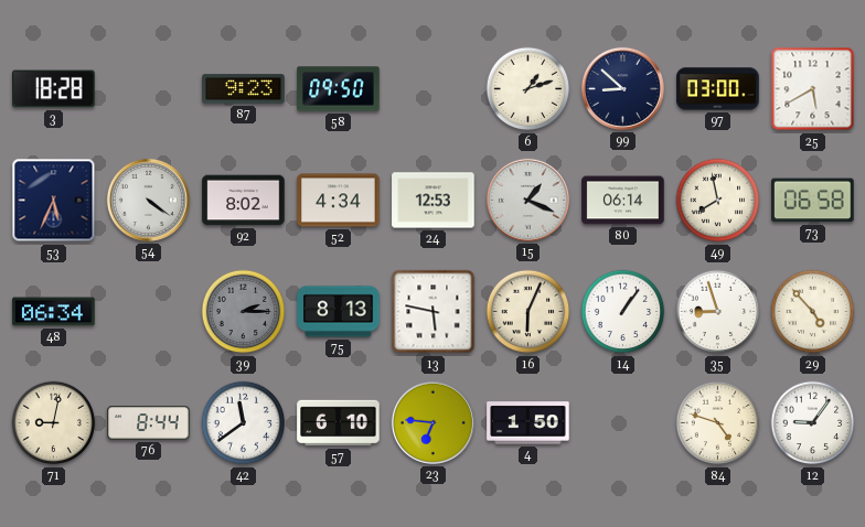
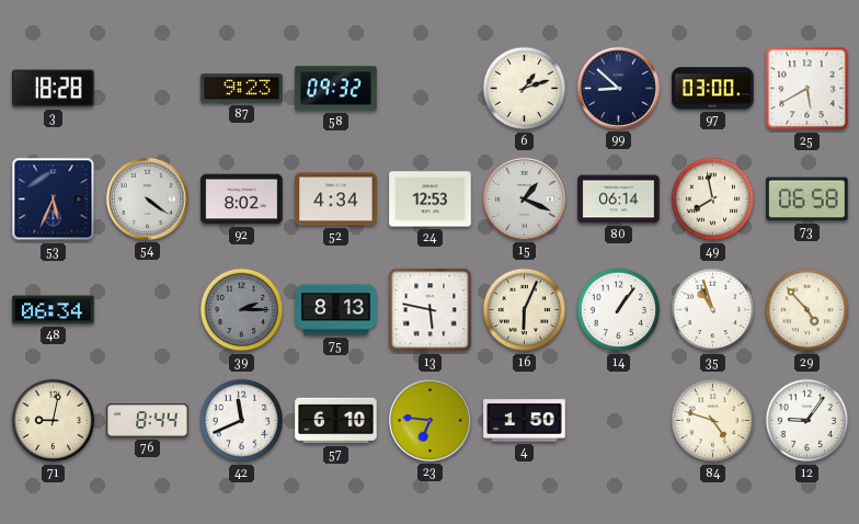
58: 09:50 -> 09:32
35: 8:57 -> 10:57
42: 11:39 -> 11:41
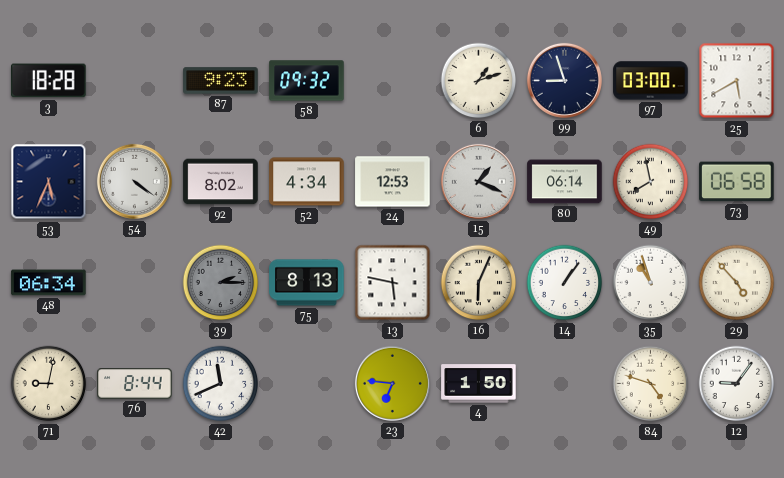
99: 8:52 -> 8:57
57: 6:10 -> none
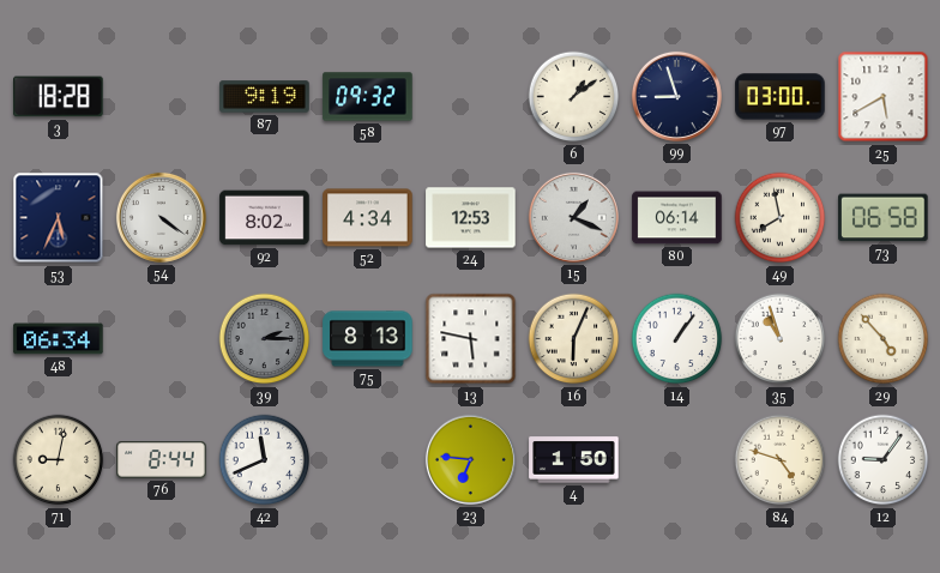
87: 9:23 -> 9:19
6: 1:12 -> 1:09
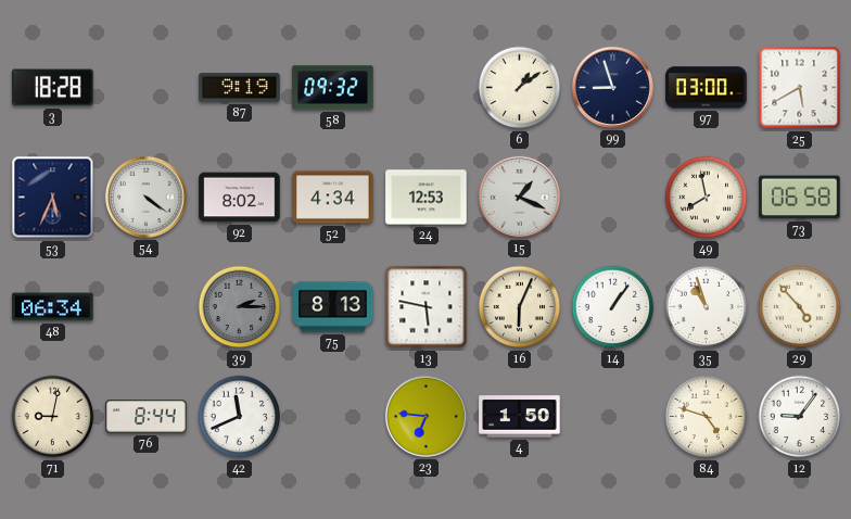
80: 06:14 -> none
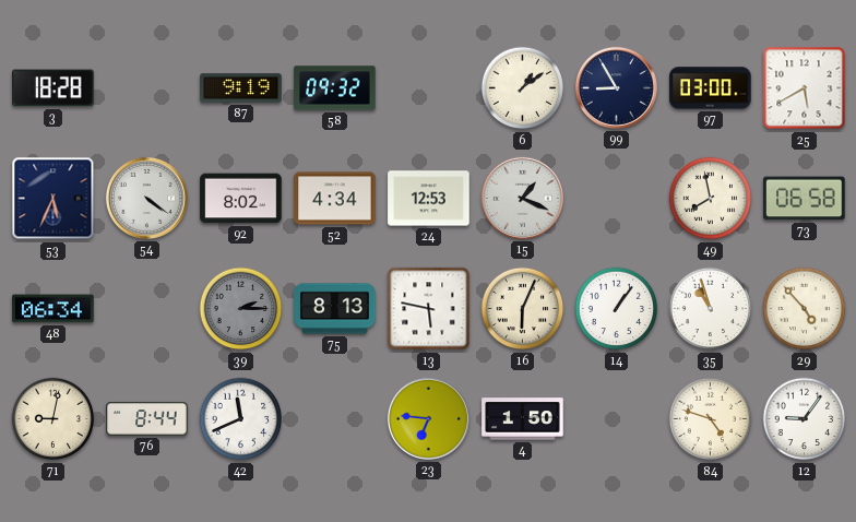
99: 8:57 -> 8:55
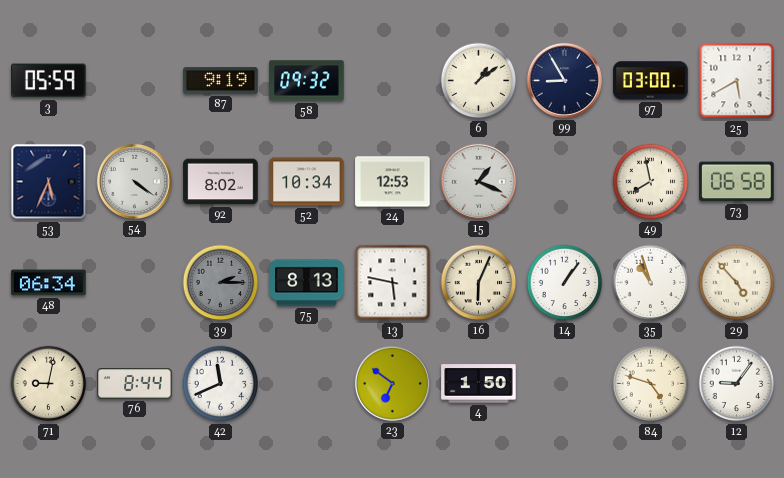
3: 18:28 -> 05:59
52: 4:34 -> 10:34
23: 6:46 -> 6:51
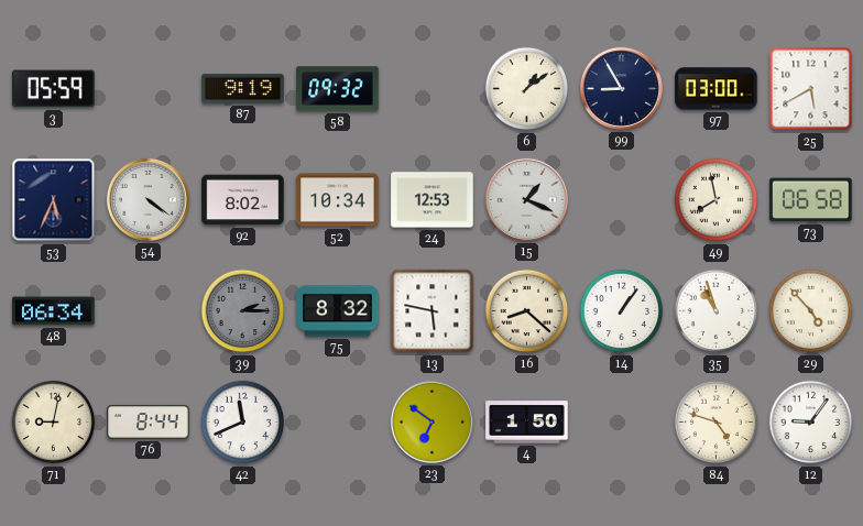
75: 8:13 -> 8:32
16: 6:04 -> 8:22
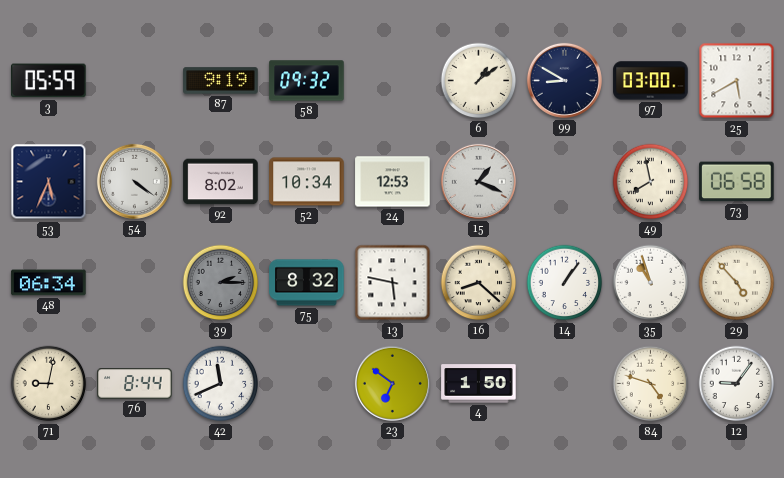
99: 8:55 -> 8:50
